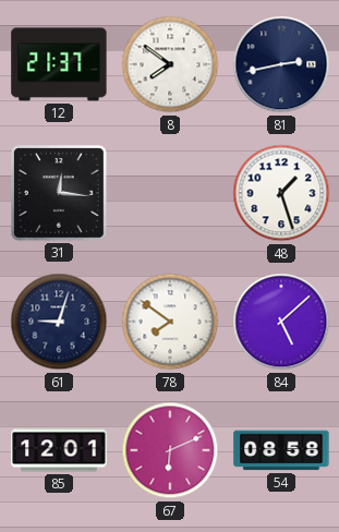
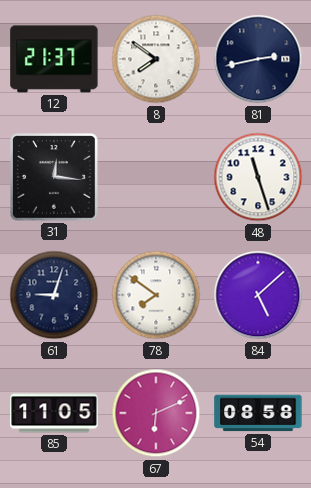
48: 1:27 -> 11:27
85: 12:01 -> 11:05
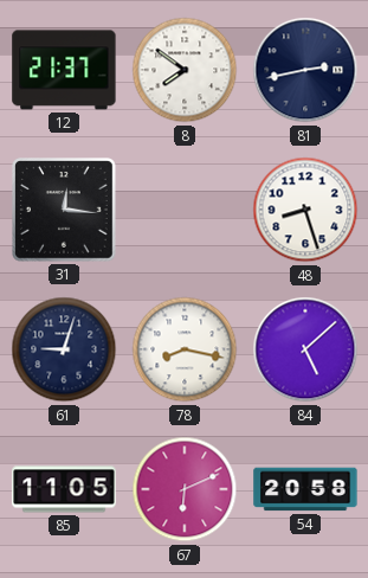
48: 11:27 -> 8:27
78: 7:51 -> 8:17
54: 08:58 -> 20:58
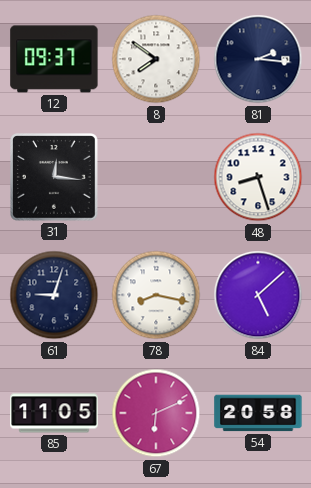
12: 21:37 -> 09:37
81: 2:43 -> 2:16
